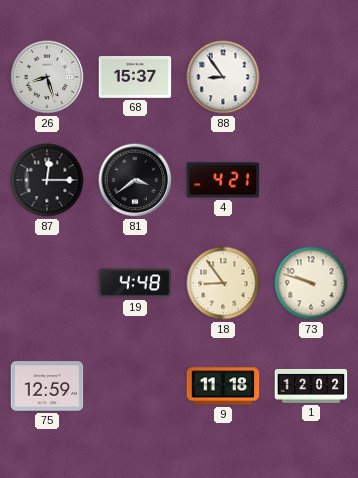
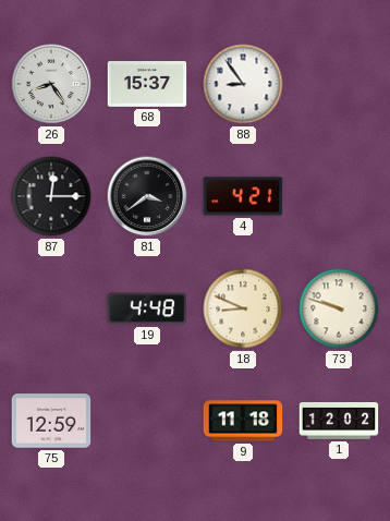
26: 8:27 -> 8:24
18: 8:54 -> 8:49
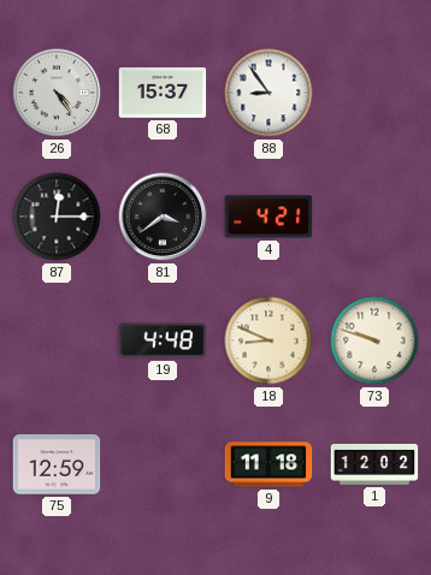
26: 8:24 -> 4:24
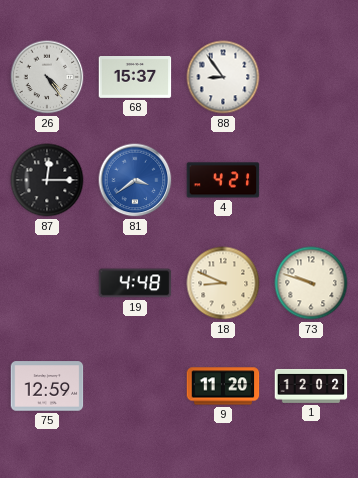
81 dial: black -> blue
9: 11:18 -> 11:20
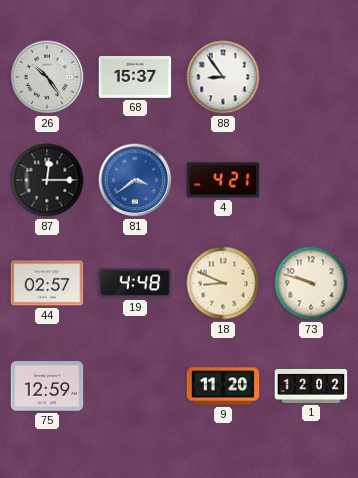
26: 4:24 -> 10:24
44: none -> 02:57
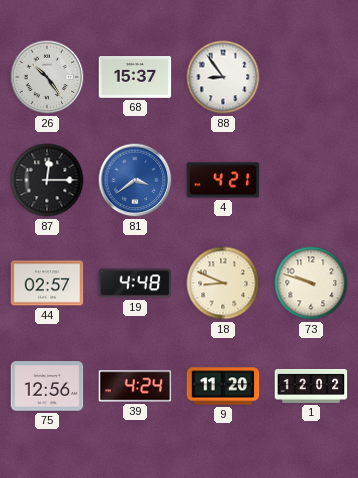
75: 12:59 -> 12:56
39: none -> 4:24
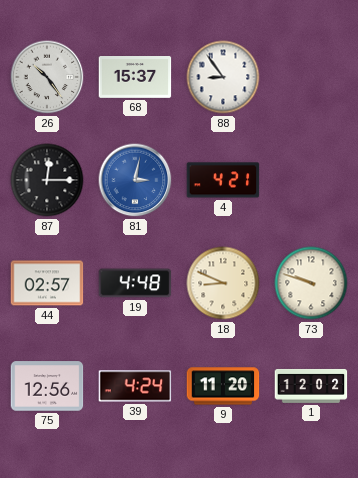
81: 3:39 -> 3:02
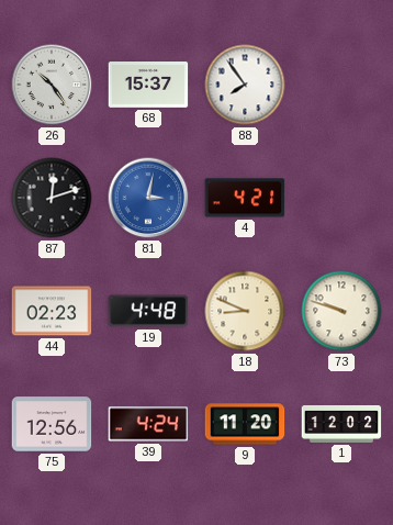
88: 8:54 -> 7:54
87: 12:15 -> 12:12
44: 02:57 -> 02:23
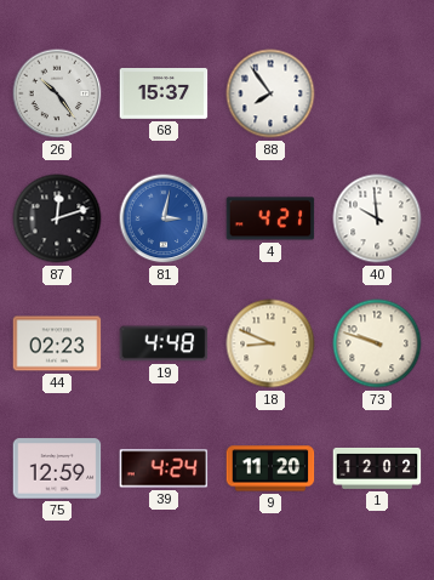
40: none -> 9:59
75: 12:56 -> 12:59
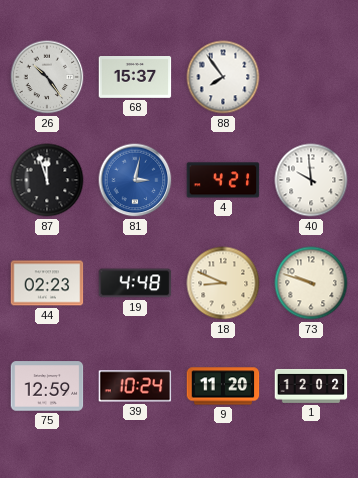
87: 12:12 -> 11:57
39: 4:24 -> 10:24
